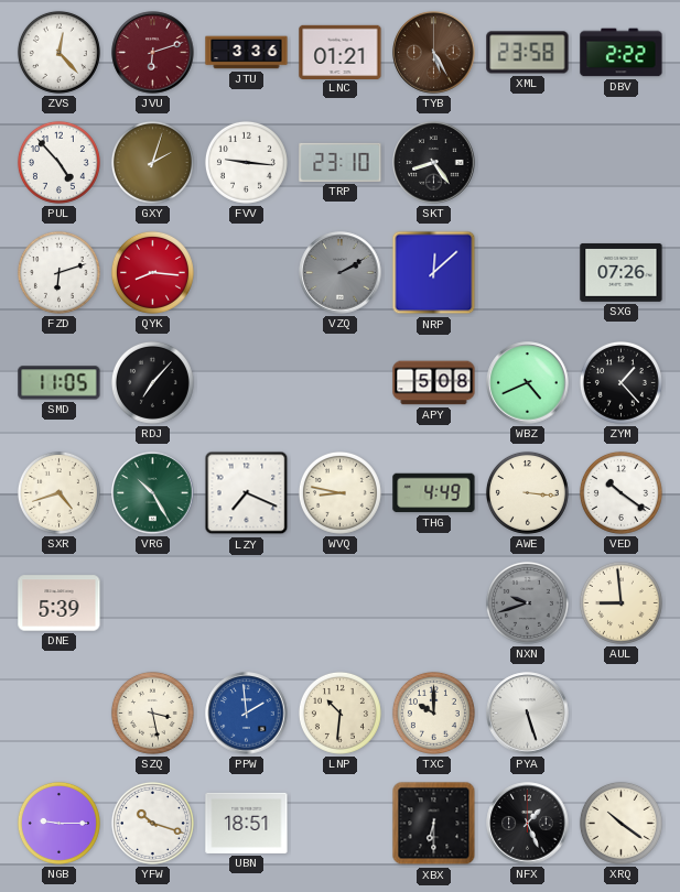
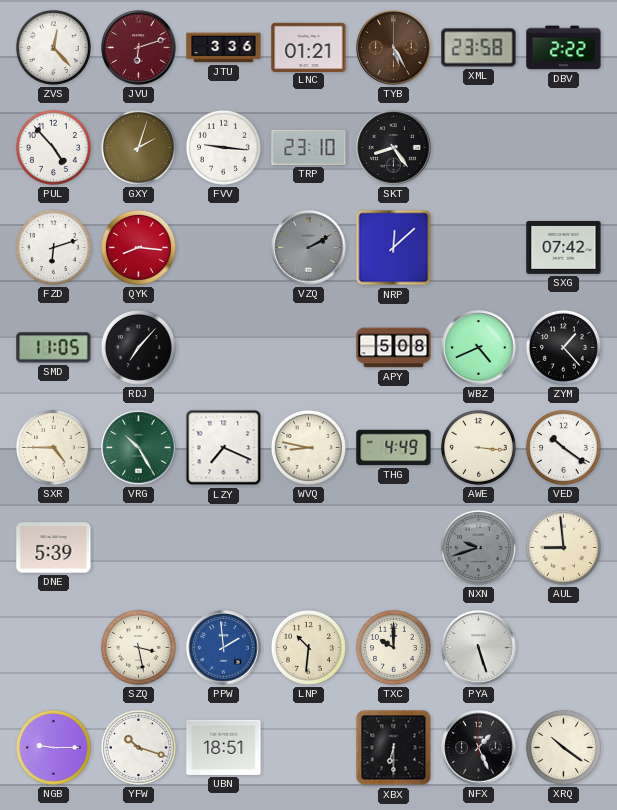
SXG: 07:26 -> 07:42
SXR: 4:42 -> 4:45
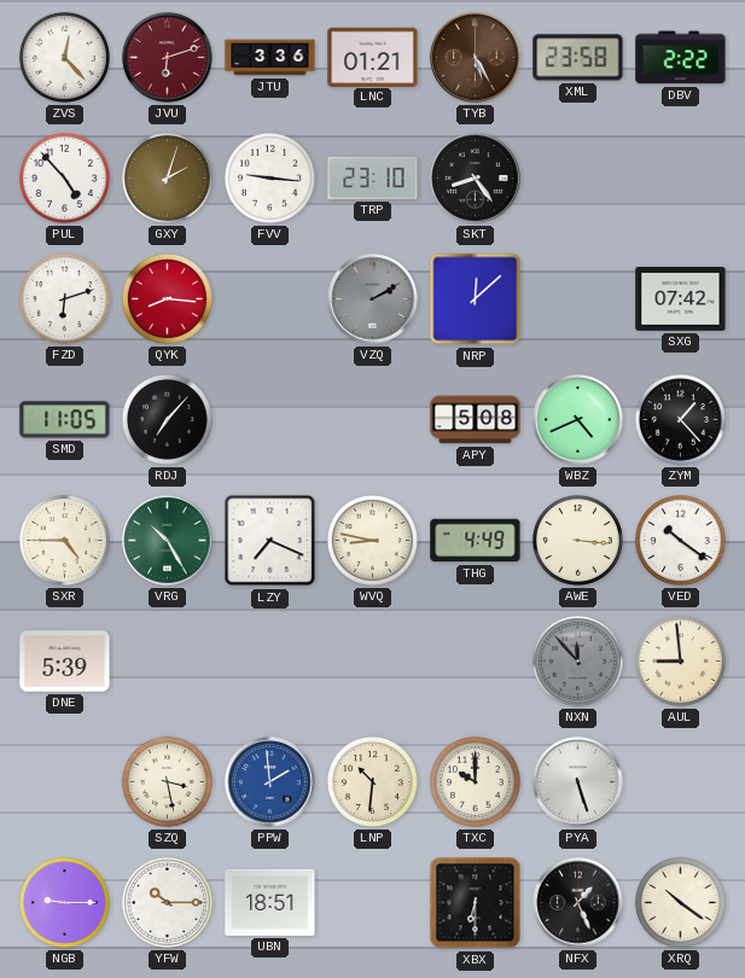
NXN: 9:42 -> 11:53
YFW: 10:18 -> 10:15
